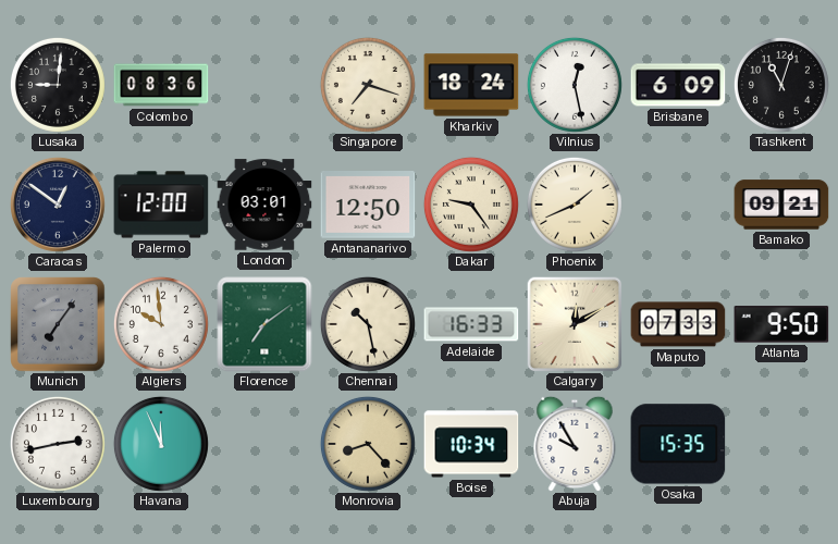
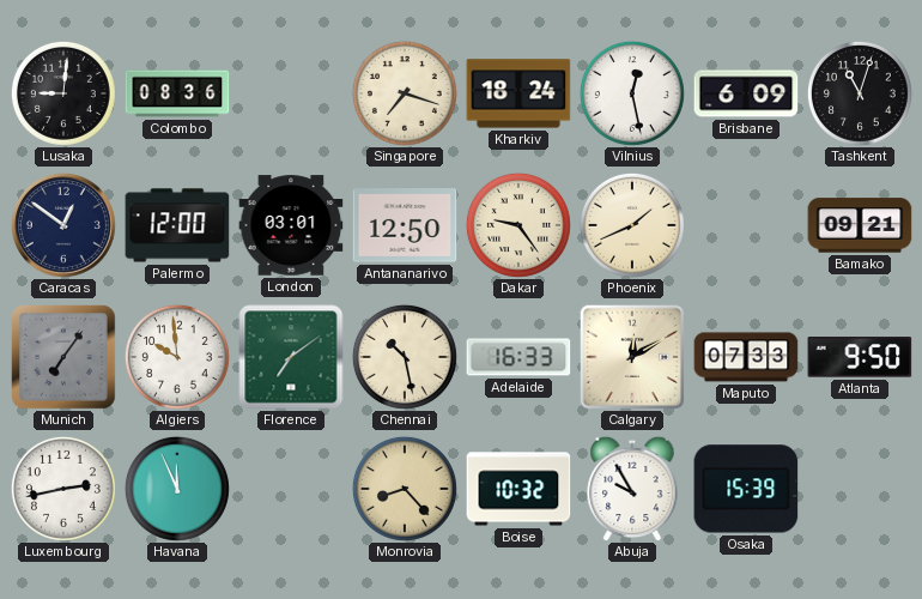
Boise: 10:34 -> 10:32
Osaka: 15:35 -> 15:39
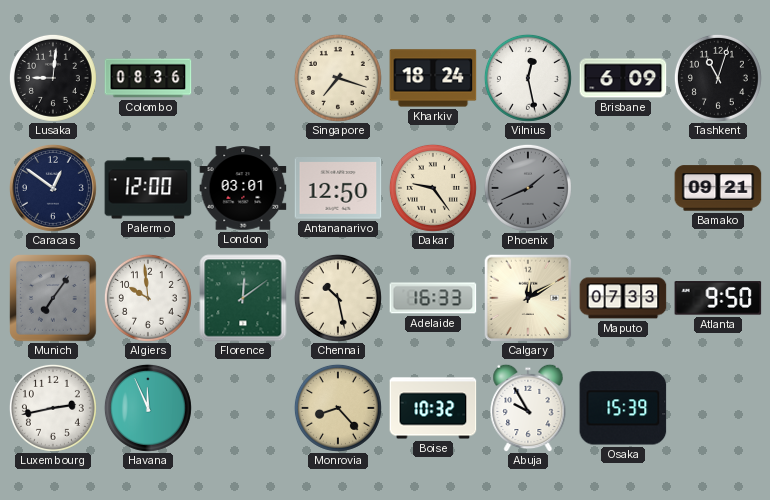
Phoenix dial: cream -> grey
Florence: 7:09 -> 12:09
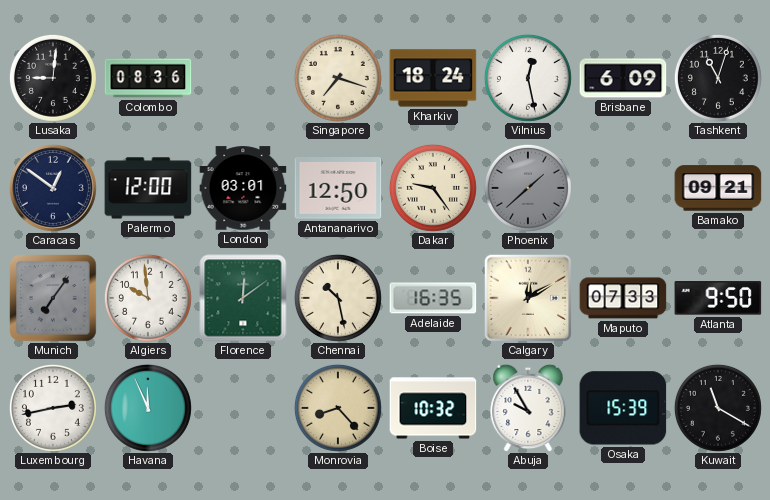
Phoenix: 1:41 -> 1:38
Adelaide: 16:33 -> 16:35
Kuwait: none -> 11:20
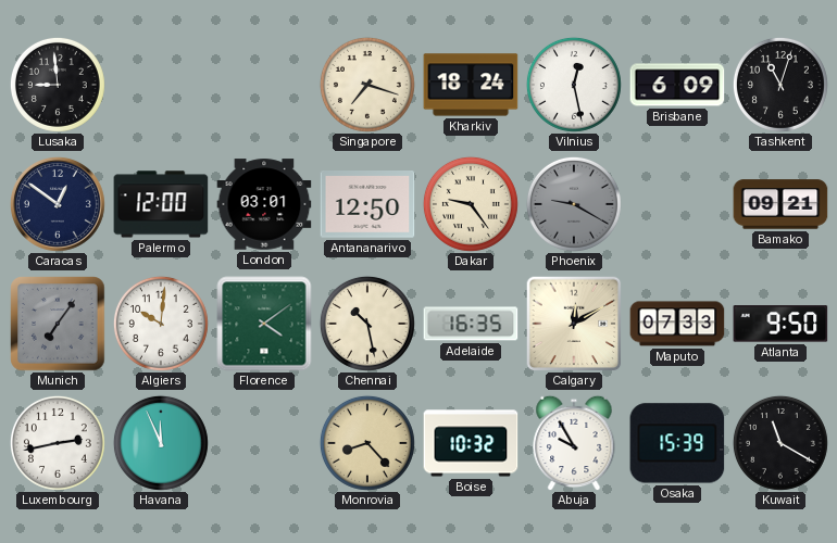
Lusaka: 9:01 -> 8:59
Colombo: 08:36 -> none
Phoenix: 1:38 -> 9:20
Algiers: 9:59 -> 10:01
Florence: 12:09 -> 4:09
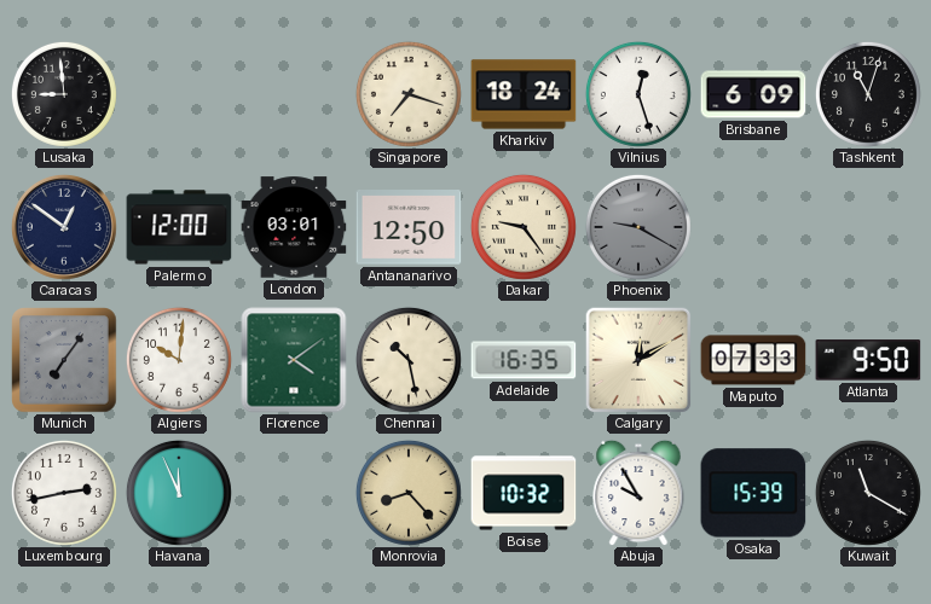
Vilnius: 12:28 -> 12:27
Bamako: 09:21 -> none
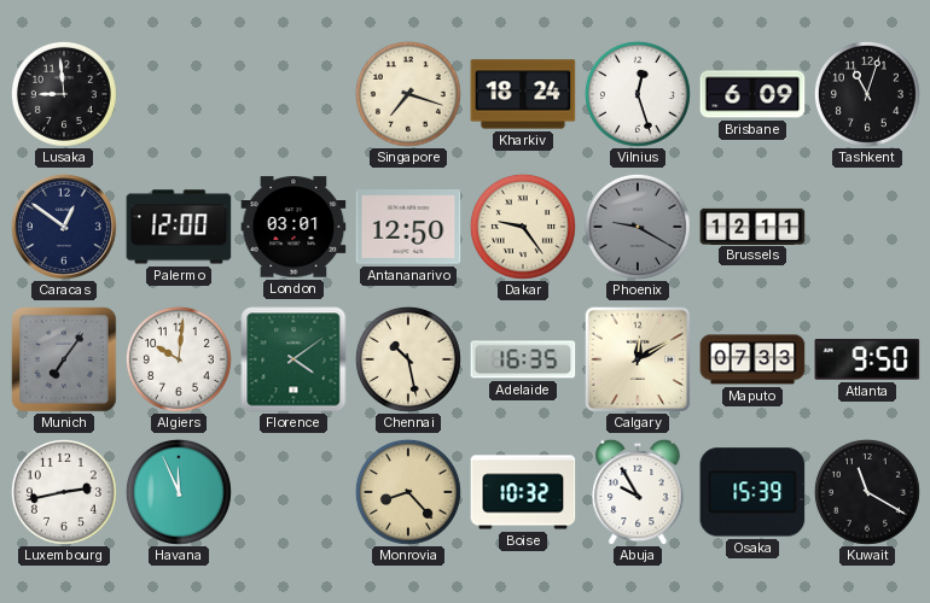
Brussels: none -> 12:11
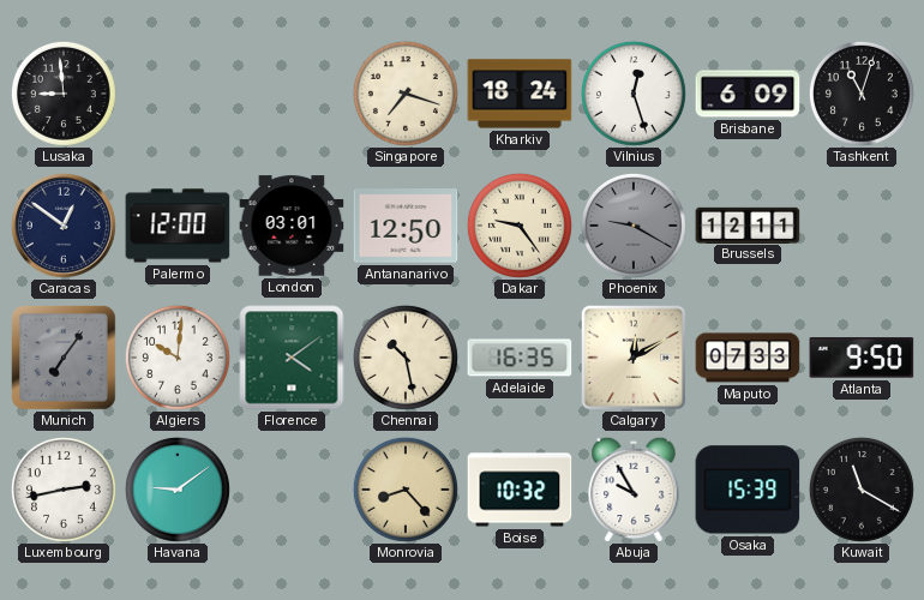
Havana: 11:56 -> 9:09
